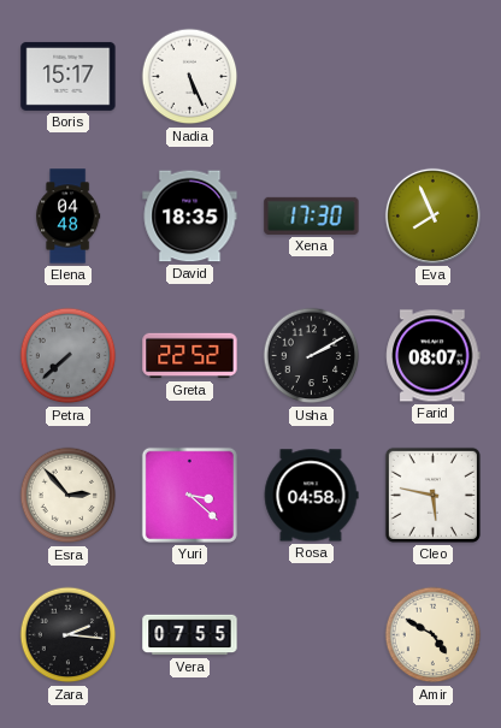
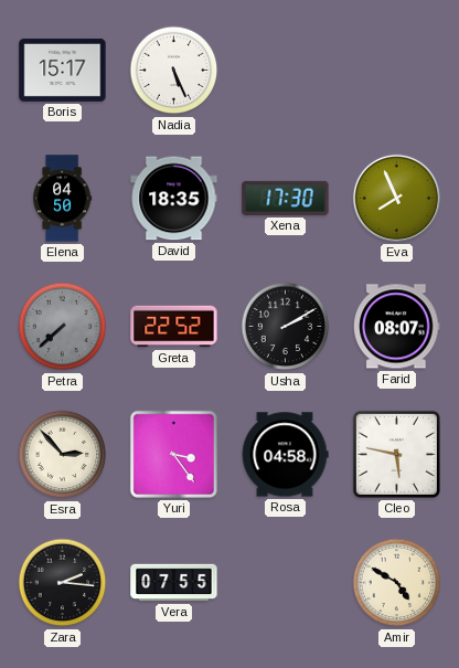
Elena: 04:48 -> 04:50
Yuri: 3:22 -> 3:24
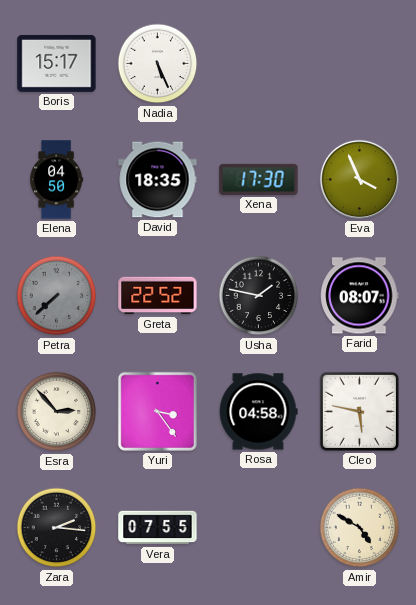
Eva: 7:56 -> 3:56
Usha: 2:10 -> 1:47
